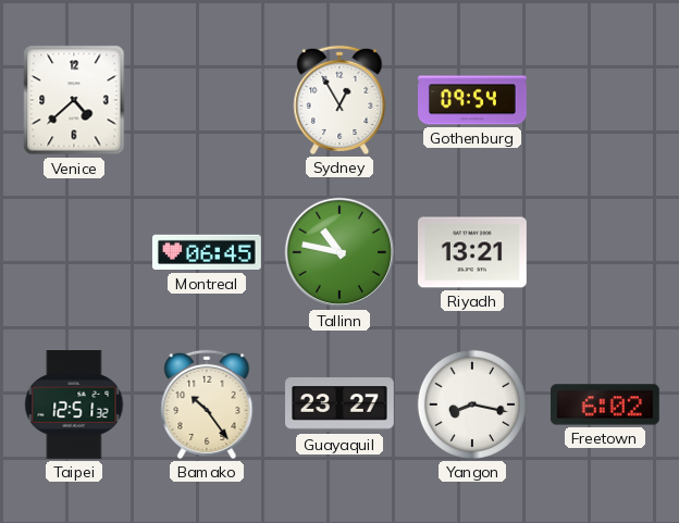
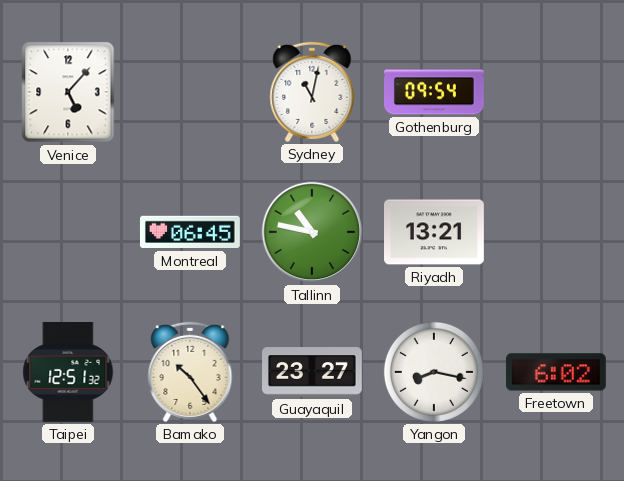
Venice: 4:38 -> 5:07
Sydney: 12:55 -> 11:02
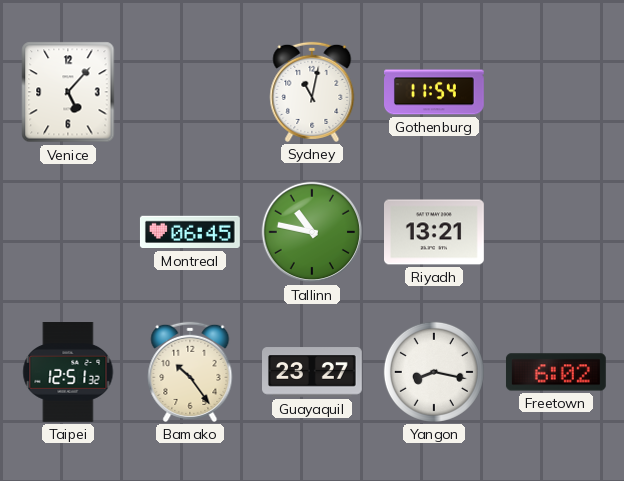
Gothenburg: 09:54 -> 11:54
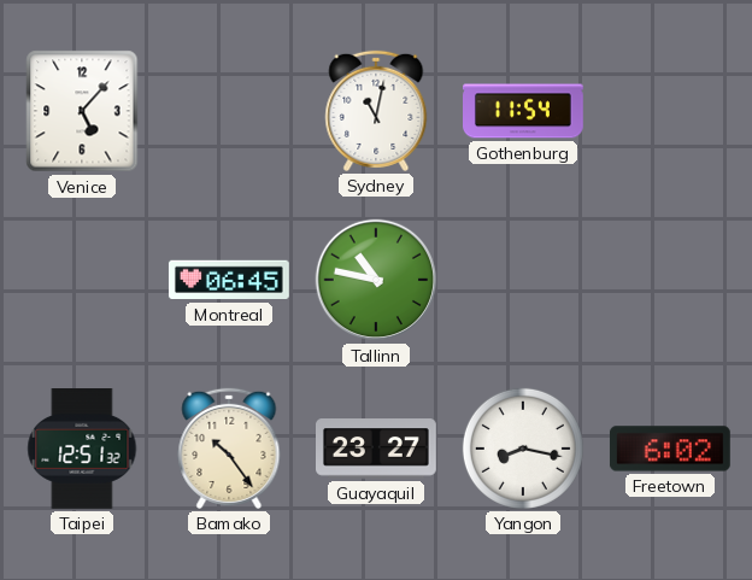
Riyadh: 13:21 -> none
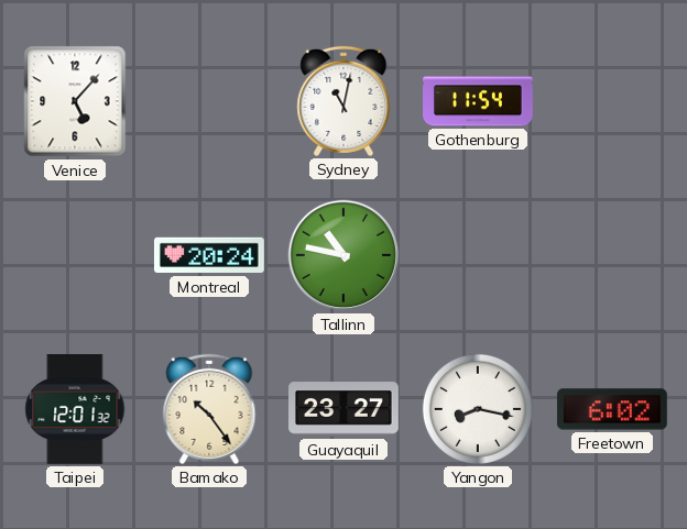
Montreal: 06:45 -> 20:24
Taipei: 12:51 -> 12:01
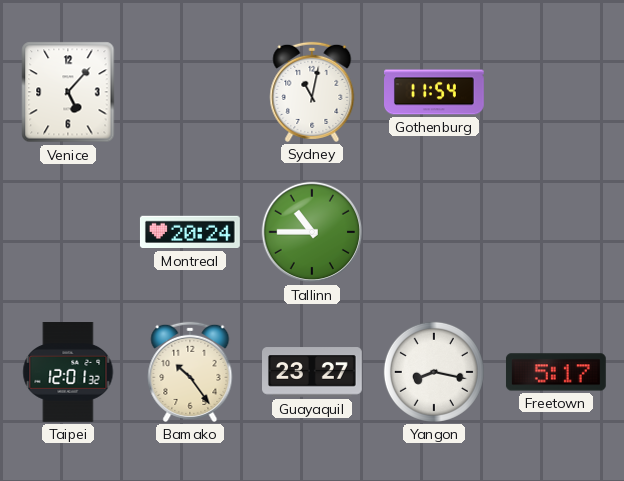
Tallinn: 10:47 -> 10:45
Freetown: 6:02 -> 5:17
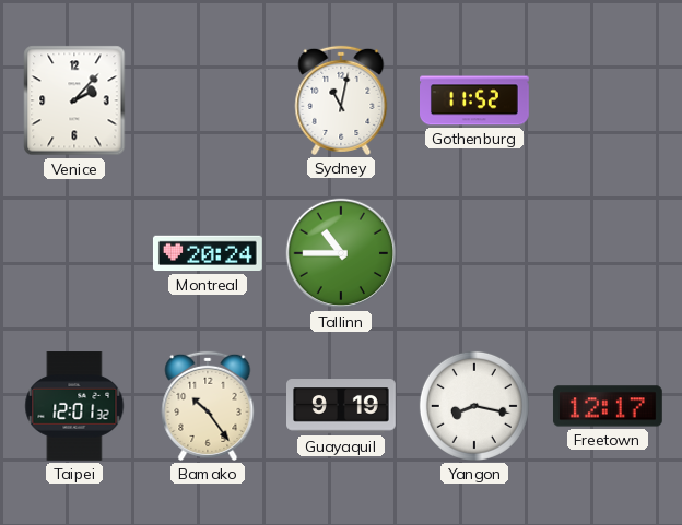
Venice: 5:07 -> 2:07
Gothenburg: 11:54 -> 11:52
Guayaquil: 23:27 -> 9:19
Freetown: 5:17 -> 12:17
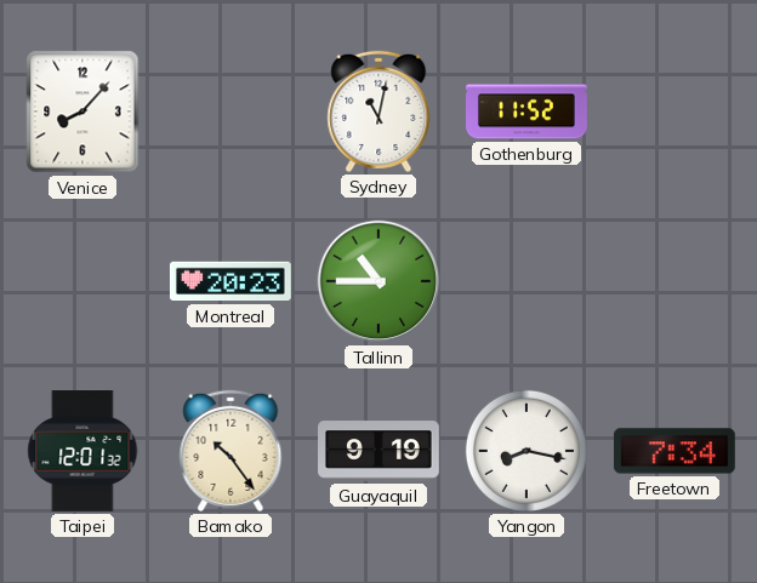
Venice: 2:07 -> 8:07
Montreal: 20:24 -> 20:23
Freetown: 12:17 -> 7:34
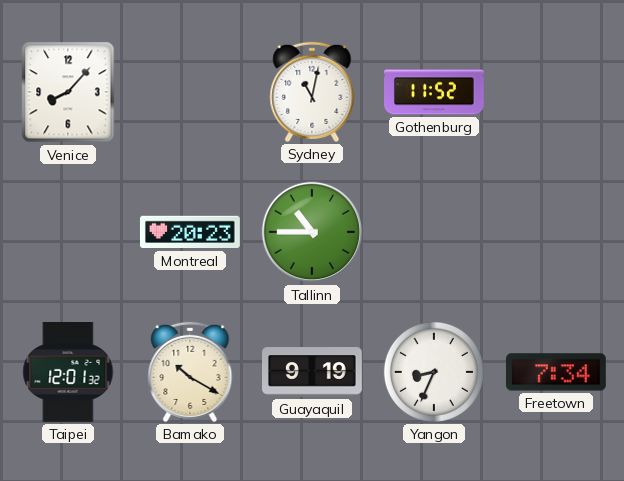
Bamako: 10:24 -> 10:20
Yangon: 8:17 -> 8:34
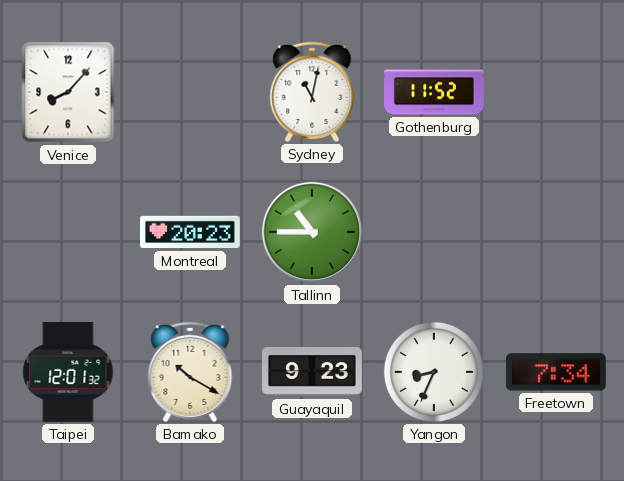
Guayaquil: 9:19 -> 9:23
